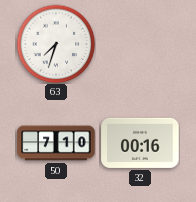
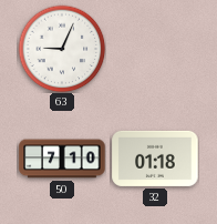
63: 7:33 -> 9:04
32: 00:16 -> 01:18
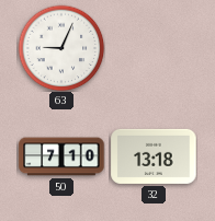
32: 01:18 -> 13:18
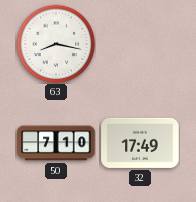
63: 9:04 -> 8:17
32: 13:18 -> 17:49
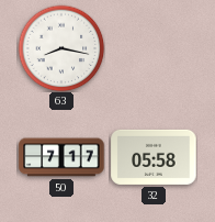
50: 7:10 -> 7:17
32: 17:49 -> 05:58
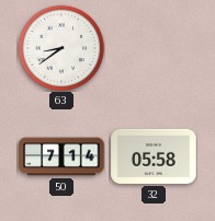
63: 8:17 -> 8:39
50: 7:17 -> 7:14
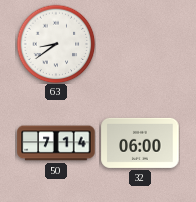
32: 05:58 -> 06:00
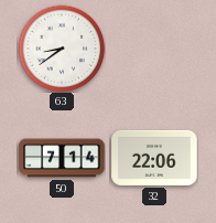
32: 06:00 -> 22:06
